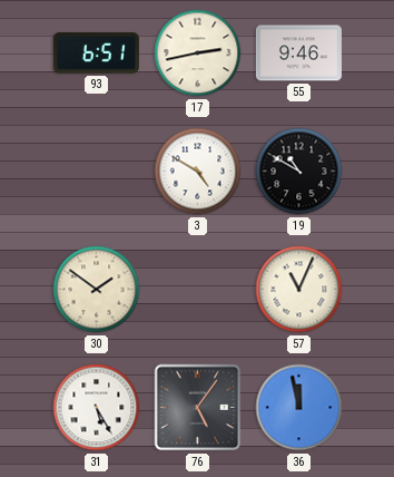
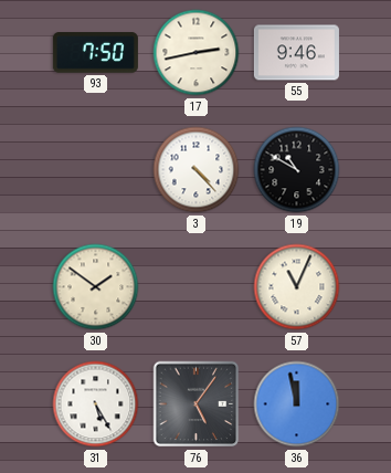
93: 6:51 -> 7:50
3: 4:50 -> 4:23
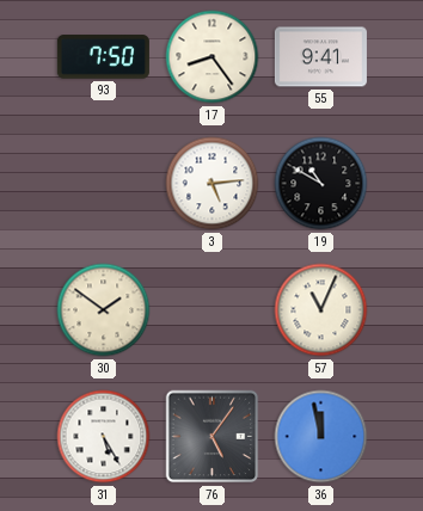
17: 2:43 -> 8:24
55: 9:46 -> 9:41
3: 4:23 -> 5:14
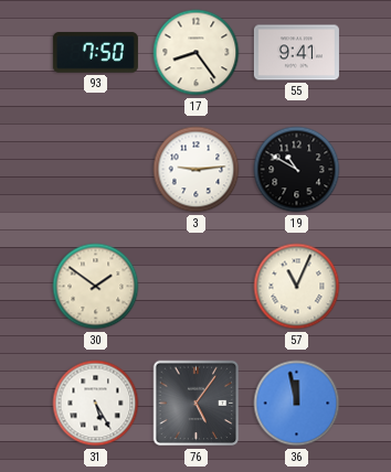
3: 5:14 -> 9:14
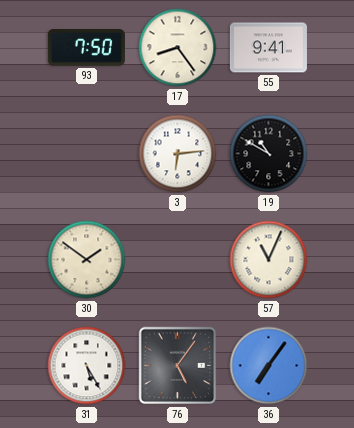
3: 9:14 -> 6:14
36: 11:58 -> 7:06
